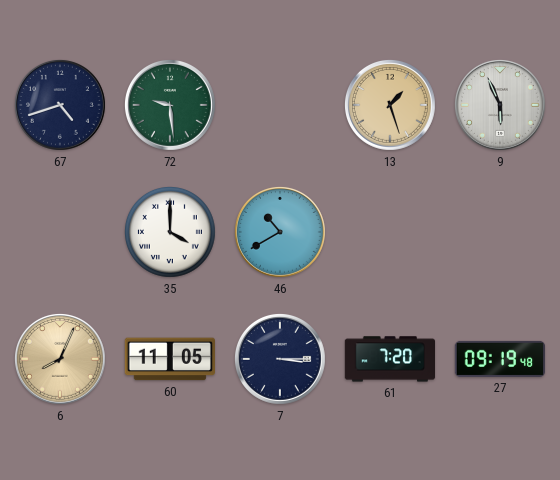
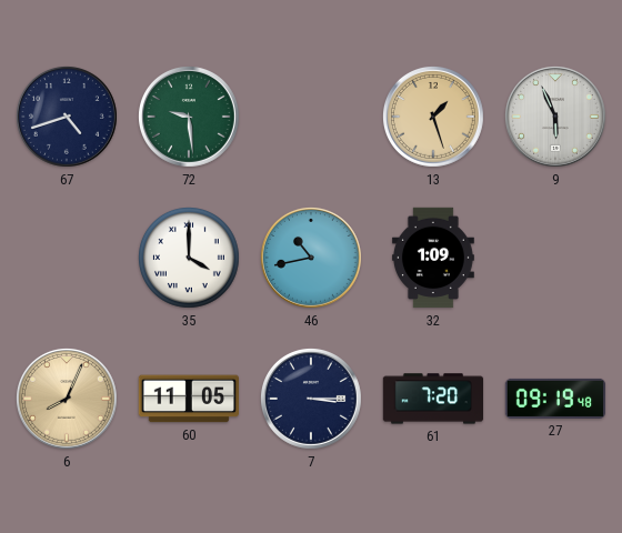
46: 10:40 -> 10:43
32: none -> 1:09
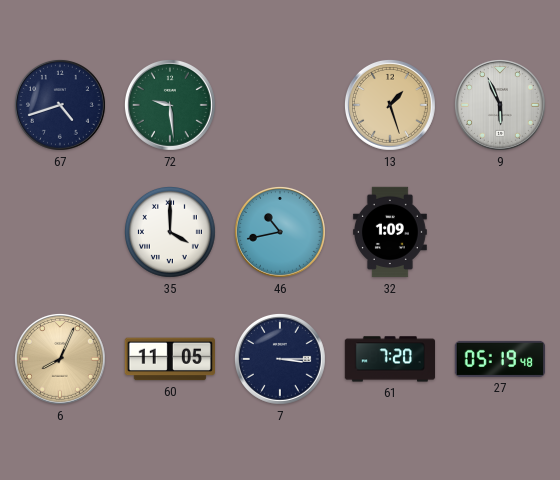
27: 09:19 -> 05:19
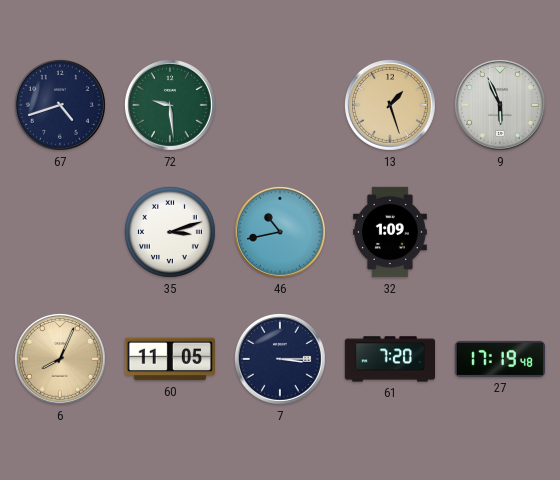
35: 4:00 -> 3:12
27: 05:19 -> 17:19
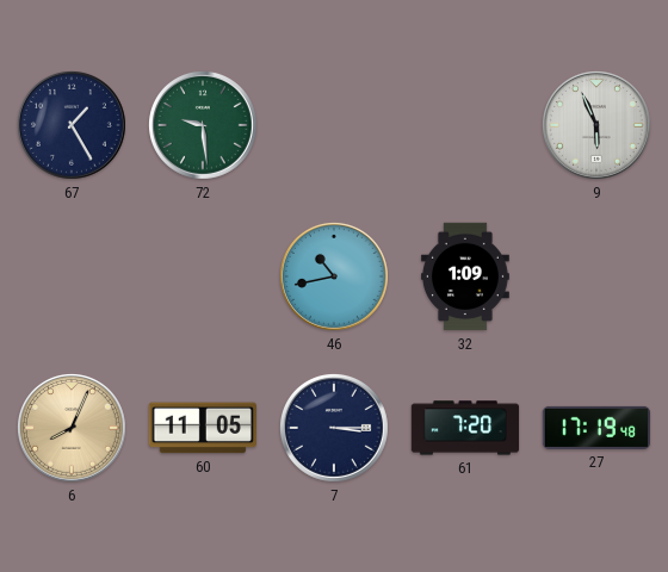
67: 4:42 -> 1:25
13: 1:27 -> none
35: 3:12 -> none
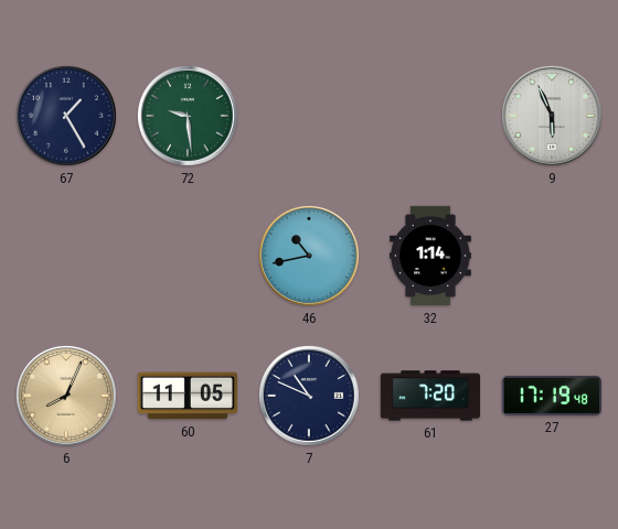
32: 1:09 -> 1:14
7: 3:15 -> 10:49
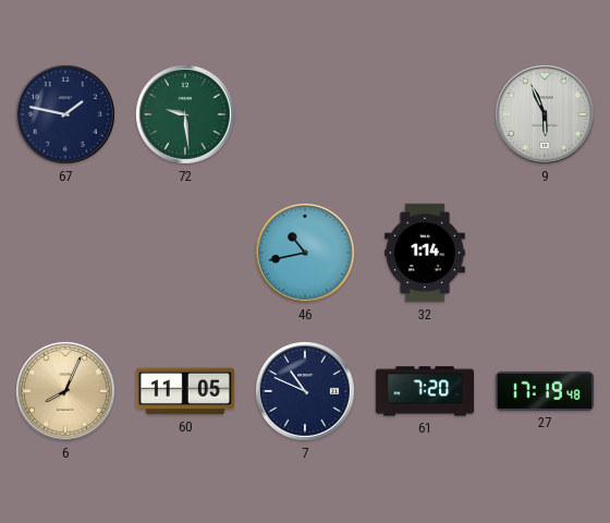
67: 1:25 -> 1:47
